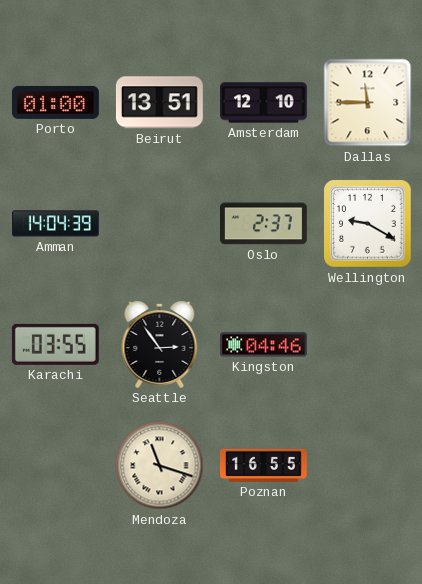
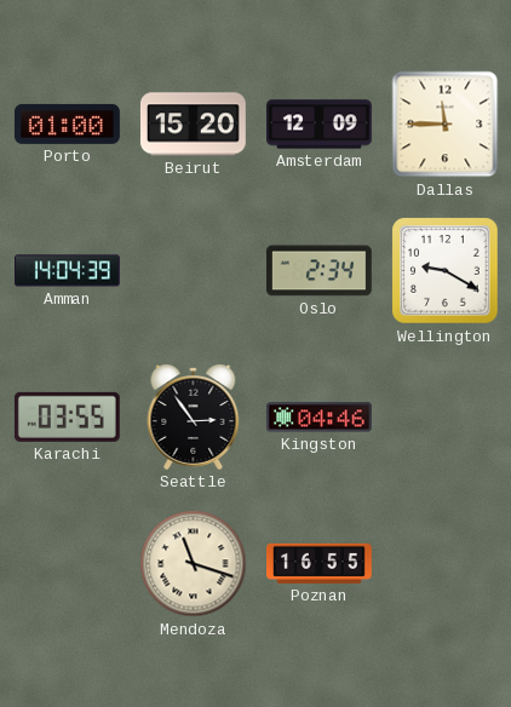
Beirut: 13:51 -> 15:20
Amsterdam: 12:10 -> 12:09
Oslo: 2:37 -> 2:34
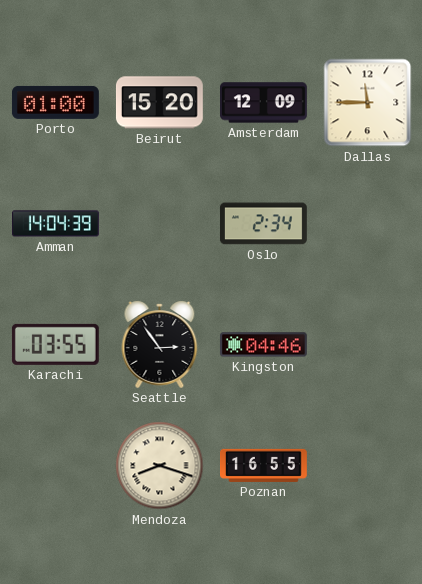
Wellington: 9:20 -> none
Mendoza: 11:18 -> 8:18
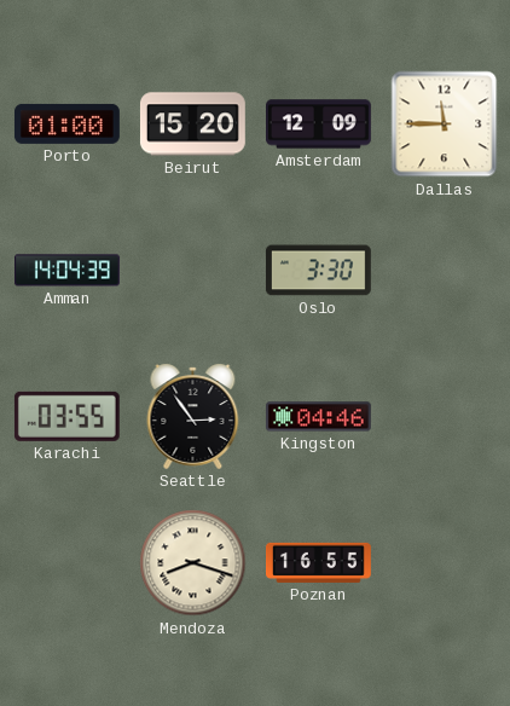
Oslo: 2:34 -> 3:30
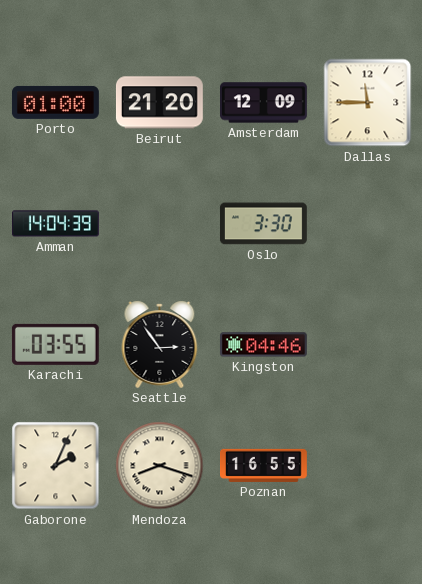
Beirut: 15:20 -> 21:20
Gaborone: none -> 2:04
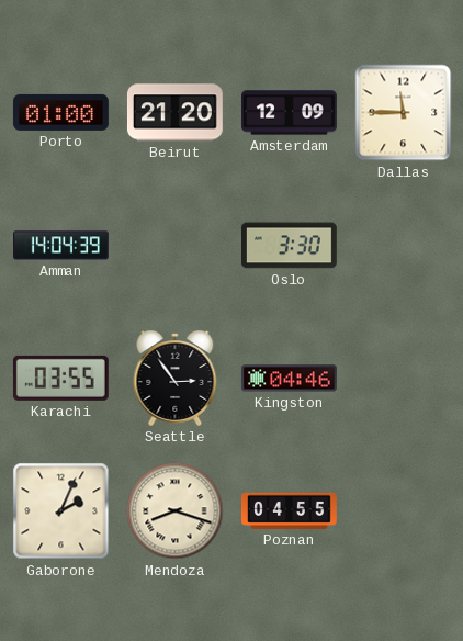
Poznan: 16:55 -> 04:55
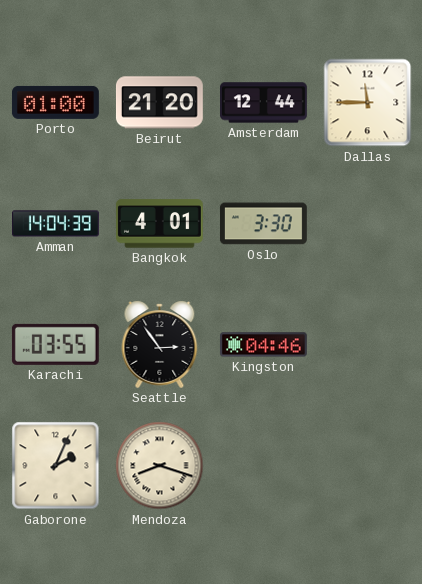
Amsterdam: 12:09 -> 12:44
Bangkok: none -> 4:01
Poznan: 04:55 -> none
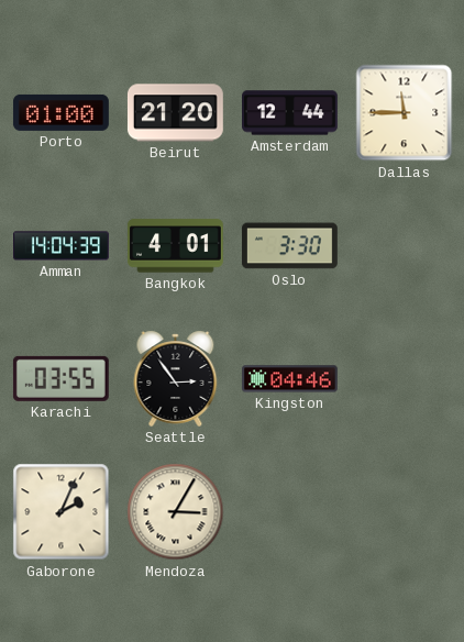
Mendoza: 8:18 -> 3:05
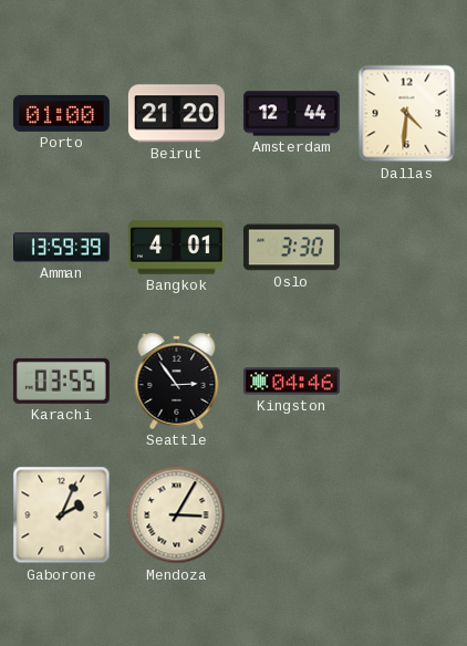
Dallas: 11:45 -> 4:31
Amman: 14:04 -> 13:59
